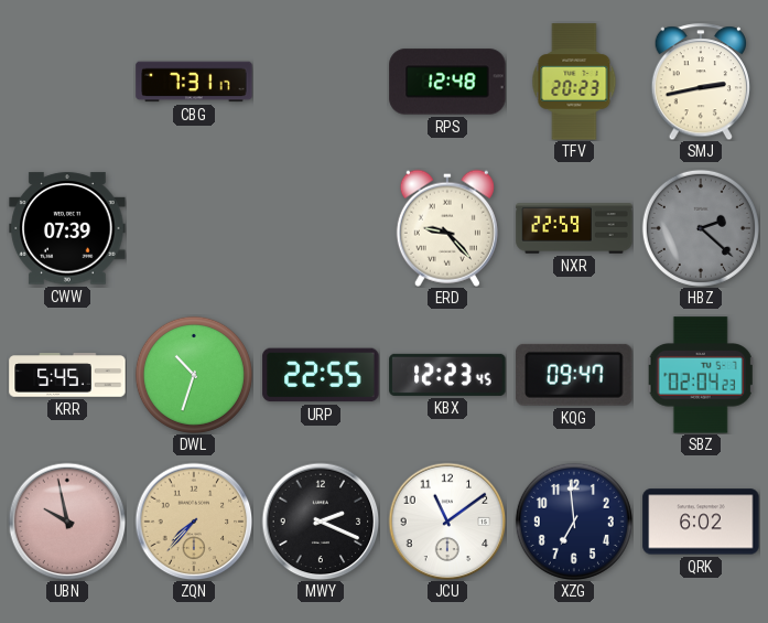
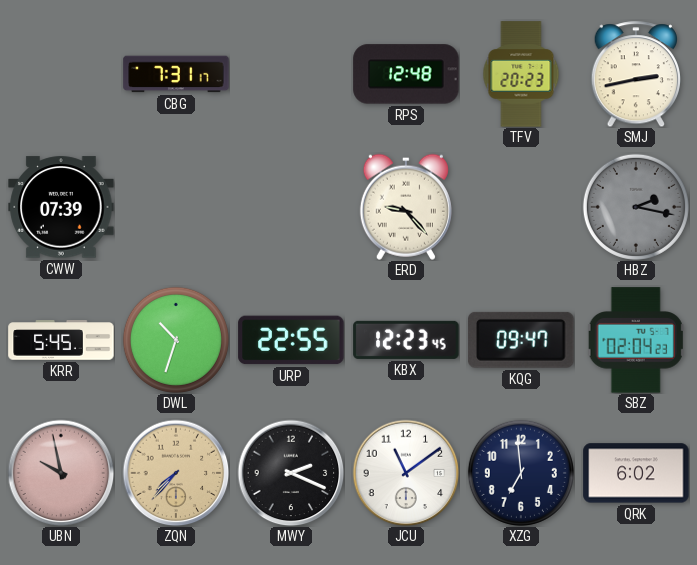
NXR: 22:59 -> none
HBZ: 2:22 -> 2:17
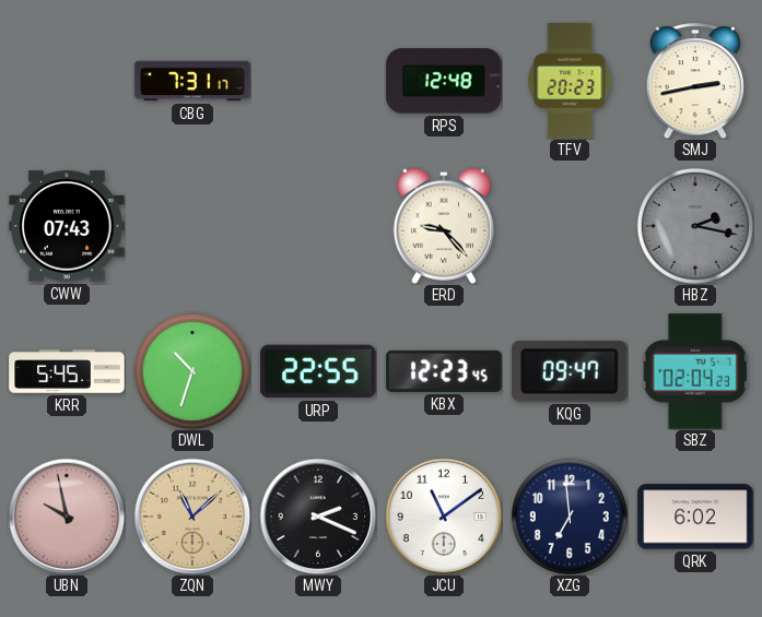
CWW: 07:39 -> 07:43
ZQN: 7:37 -> 11:08
